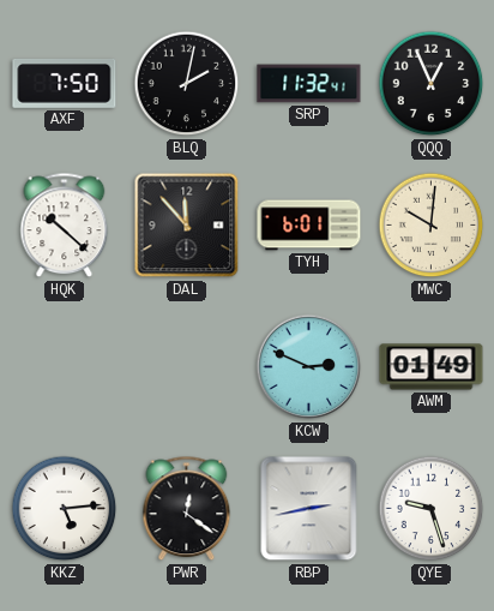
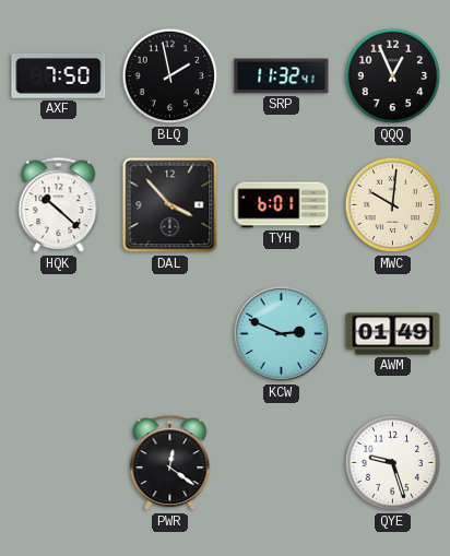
BLQ: 2:02 -> 1:58
DAL: 11:53 -> 3:53
KKZ: 5:14 -> none
RBP: 2:43 -> none
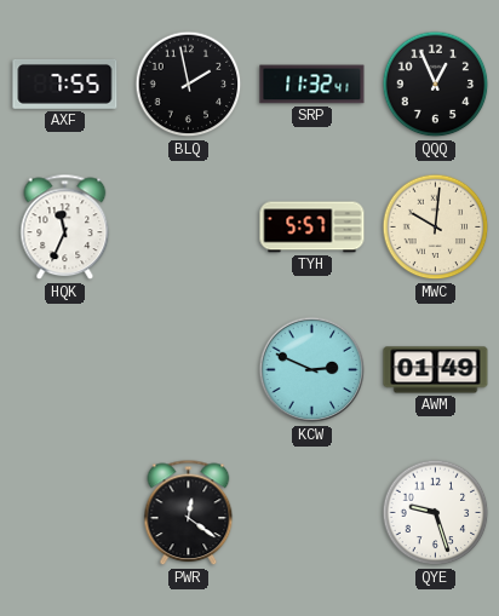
AXF: 7:50 -> 7:55
HQK: 10:22 -> 11:34
DAL: 3:53 -> none
TYH: 6:01 -> 5:57
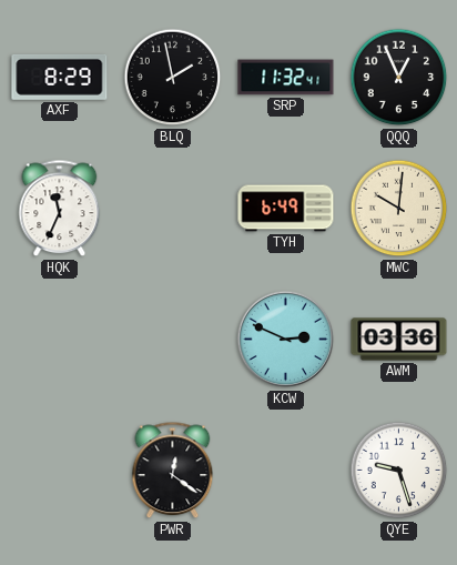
AXF: 7:55 -> 8:29
TYH: 5:57 -> 6:49
AWM: 01:49 -> 03:36
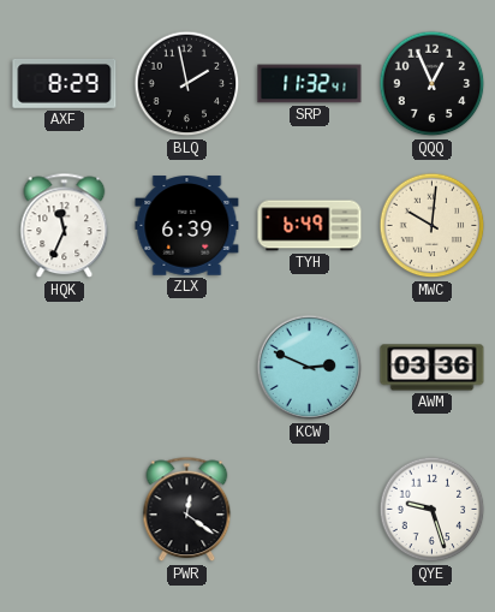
ZLX: none -> 6:39
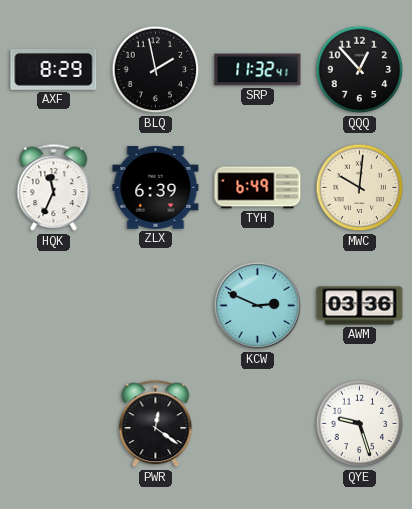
QQQ: 12:56 -> 12:53
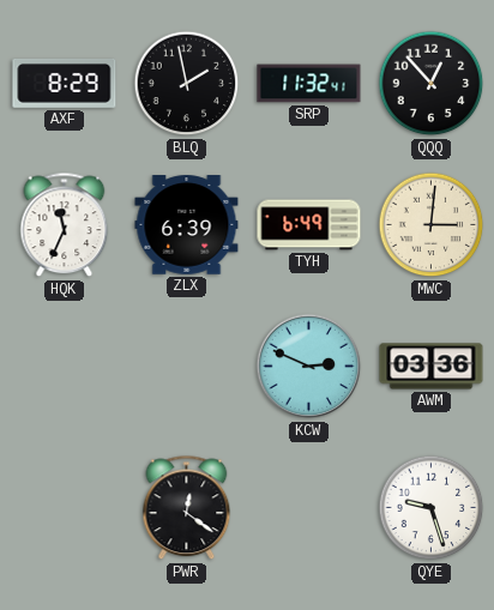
MWC: 10:01 -> 3:01
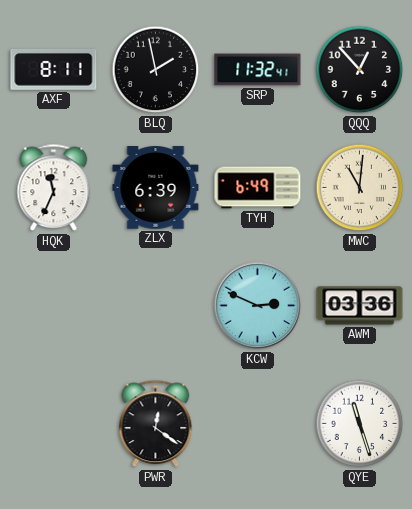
AXF: 8:29 -> 8:11
MWC: 3:01 -> 11:01
QYE: 9:27 -> 11:27
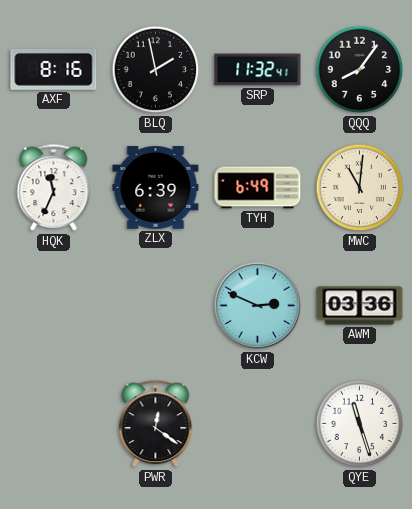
AXF: 8:11 -> 8:16
QQQ: 12:53 -> 8:06
